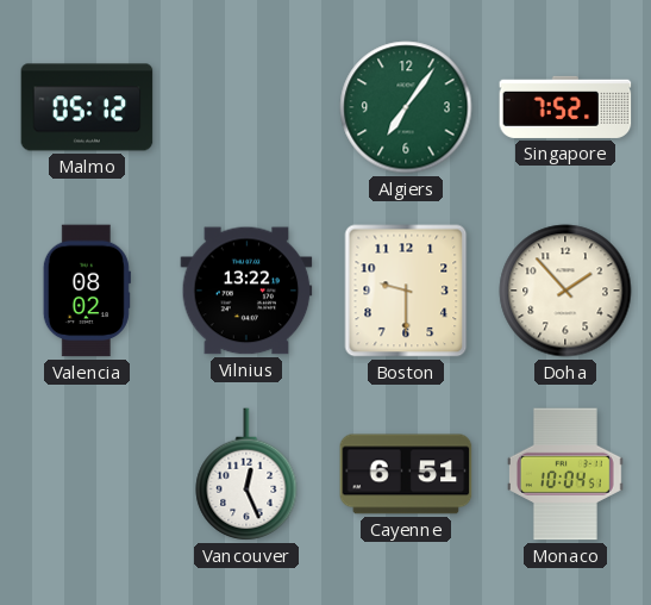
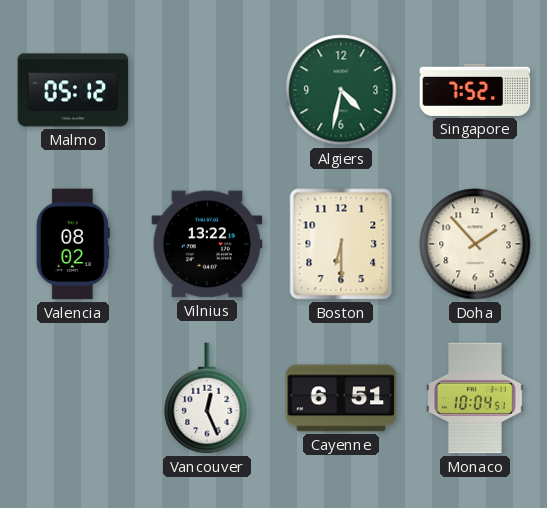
Algiers: 7:06 -> 4:32
Boston: 9:30 -> 6:30
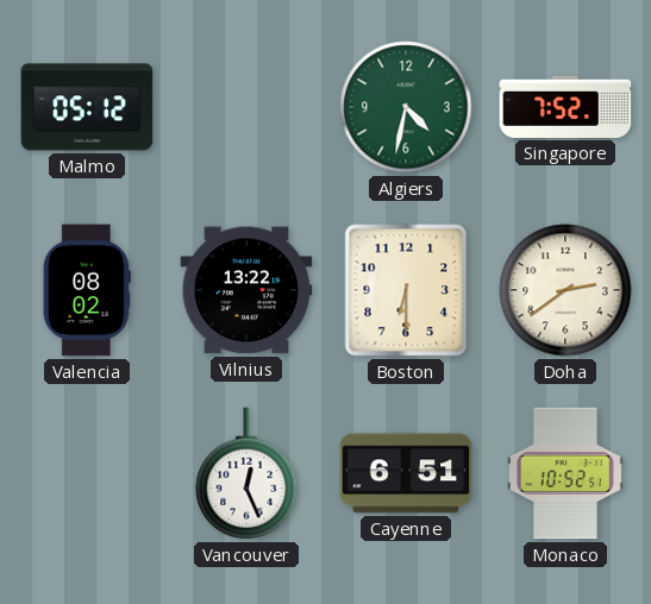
Doha: 1:53 -> 2:39
Monaco: 10:04 -> 10:52
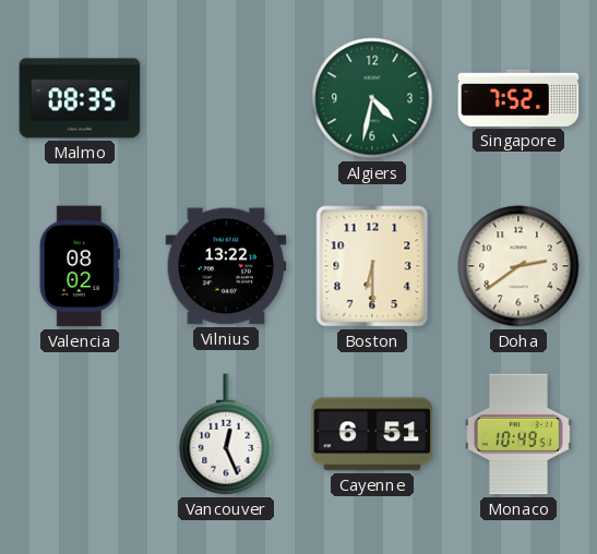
Malmo: 05:12 -> 08:35
Monaco: 10:52 -> 10:49
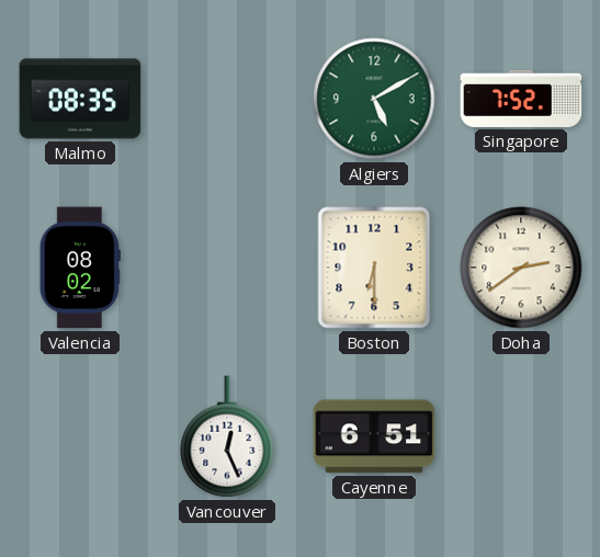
Algiers: 4:32 -> 5:10
Vilnius: 13:22 -> none
Monaco: 10:49 -> none
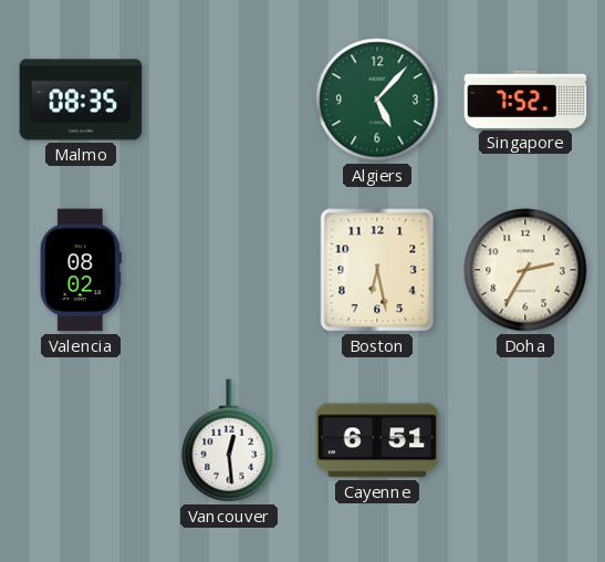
Algiers: 5:10 -> 5:07
Boston: 6:30 -> 6:28
Doha: 2:39 -> 2:35
Vancouver: 12:26 -> 12:29
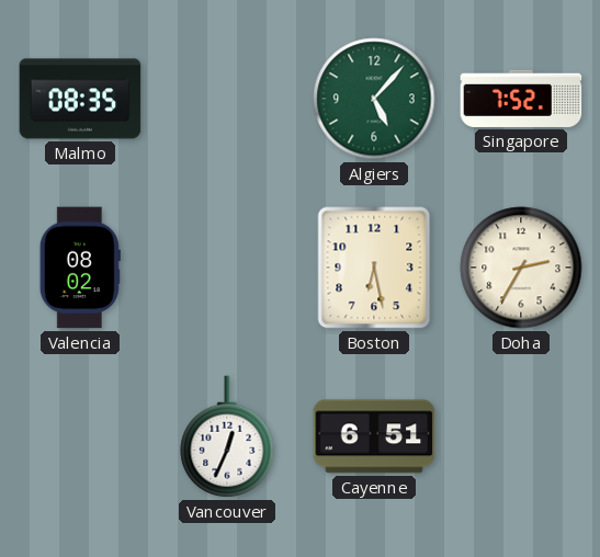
Vancouver: 12:29 -> 12:34
